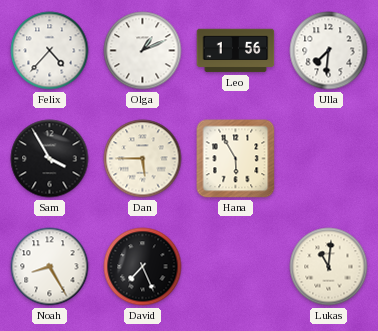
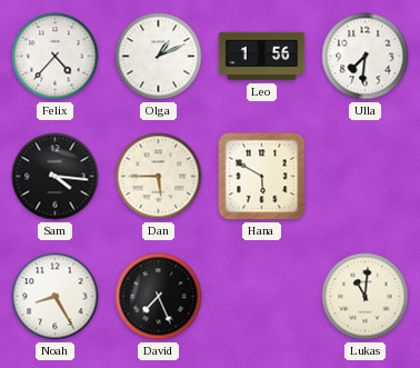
Sam: 3:55 -> 4:16
Hana: 5:55 -> 5:50
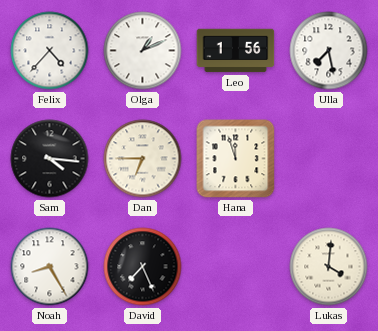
Ulla: 7:31 -> 7:28
Dan: 5:45 -> 6:45
Hana: 5:50 -> 11:57
Lukas: 11:01 -> 4:01
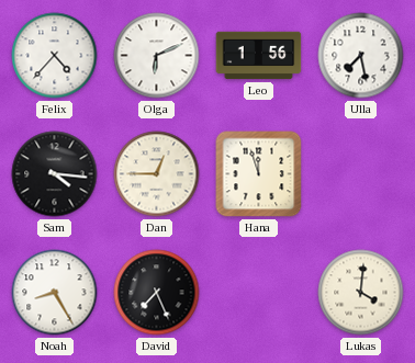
Olga: 1:11 -> 6:11
Dan: 6:45 -> 12:45
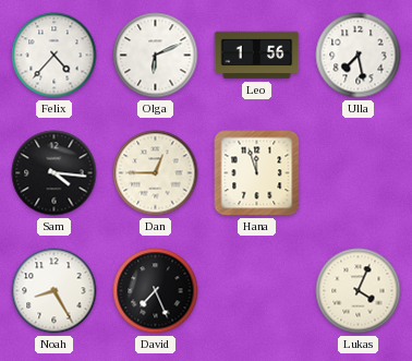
Lukas: 4:01 -> 4:04
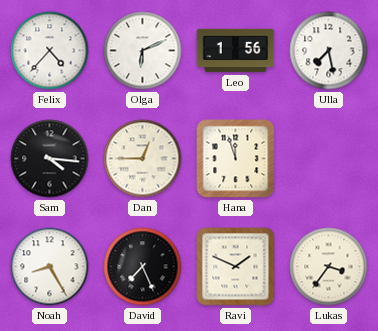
Ravi: none -> 1:49
Lukas: 4:04 -> 3:36
